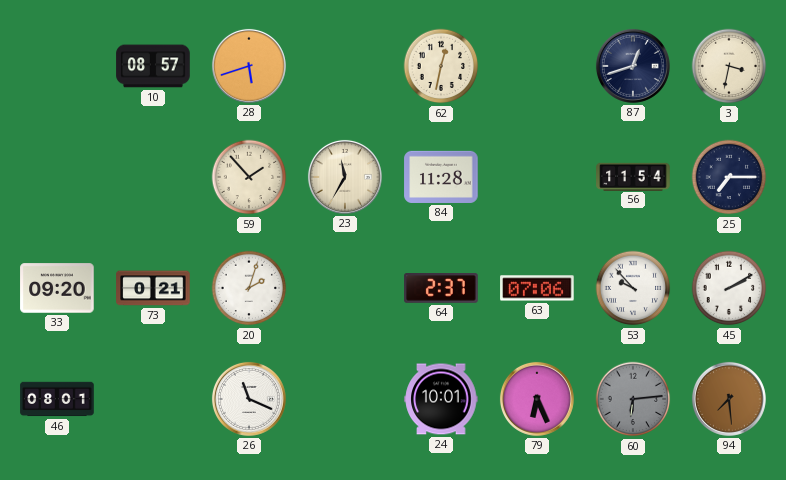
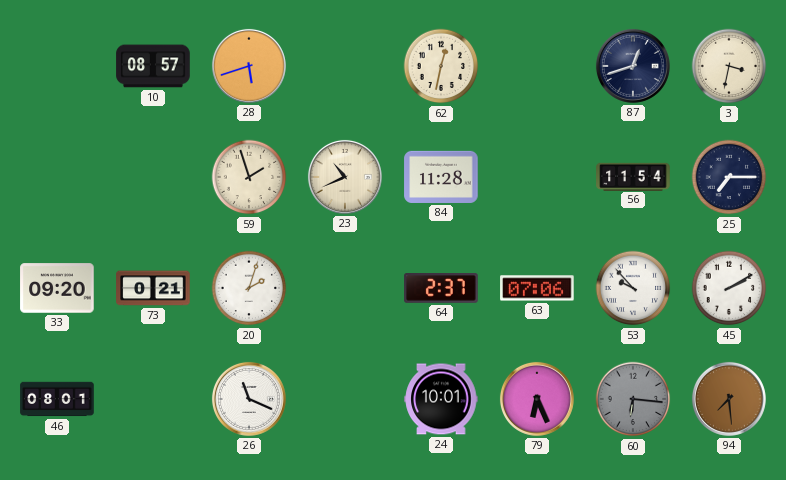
59: 1:53 -> 1:57
23: 11:35 -> 10:41
60: 6:14 -> 6:16
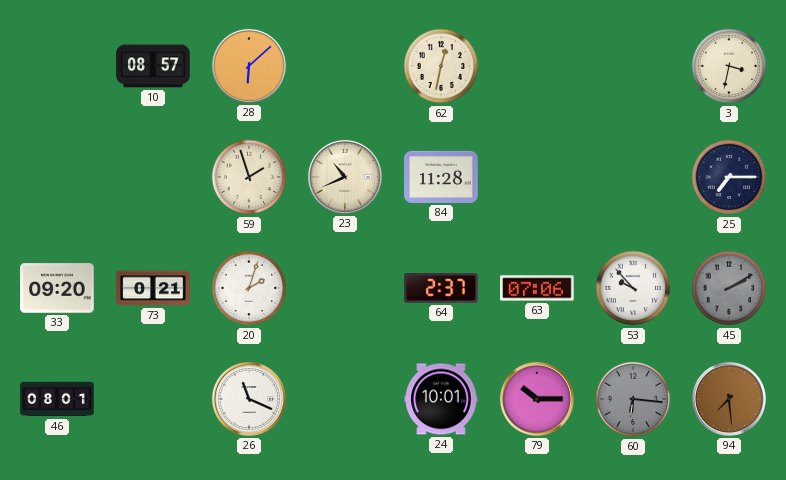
28: 5:42 -> 6:08
87: 12:42 -> none
56: 11:54 -> none
45 dial: white -> grey
79: 6:26 -> 10:15
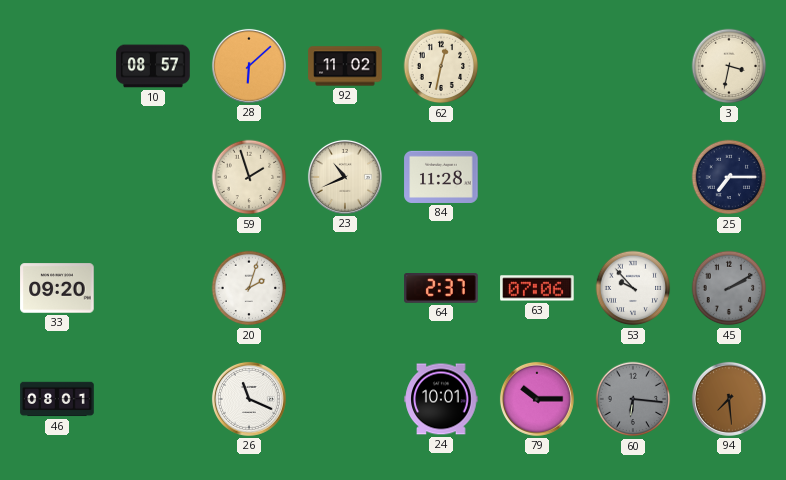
92: none -> 11:02
73: 0:21 -> none
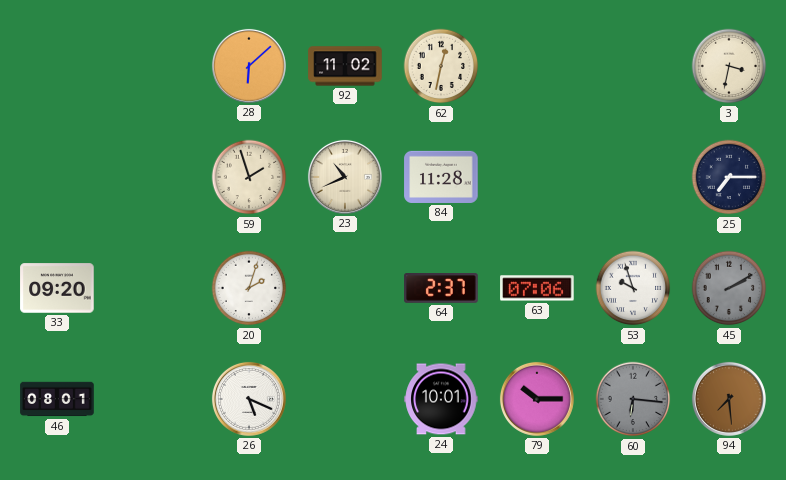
10: 08:57 -> none
53: 9:53 -> 9:57
26: 11:19 -> 5:19
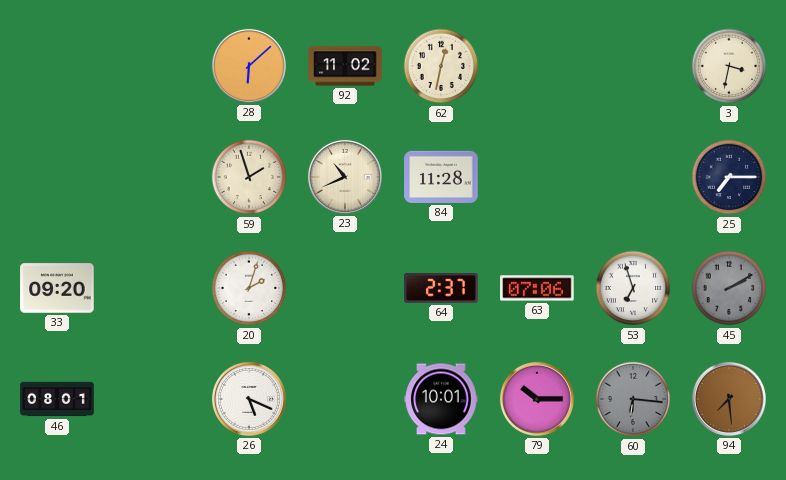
53: 9:57 -> 6:57
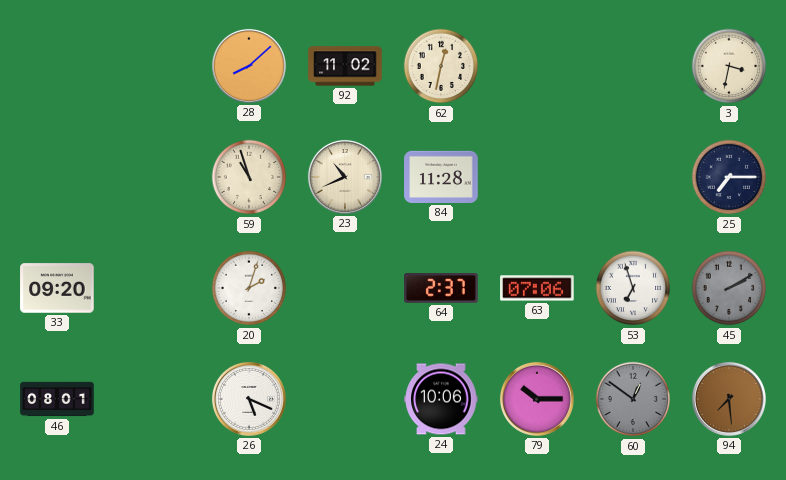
28: 6:08 -> 8:08
59: 1:57 -> 10:57
24: 10:01 -> 10:06
60: 6:16 -> 12:51
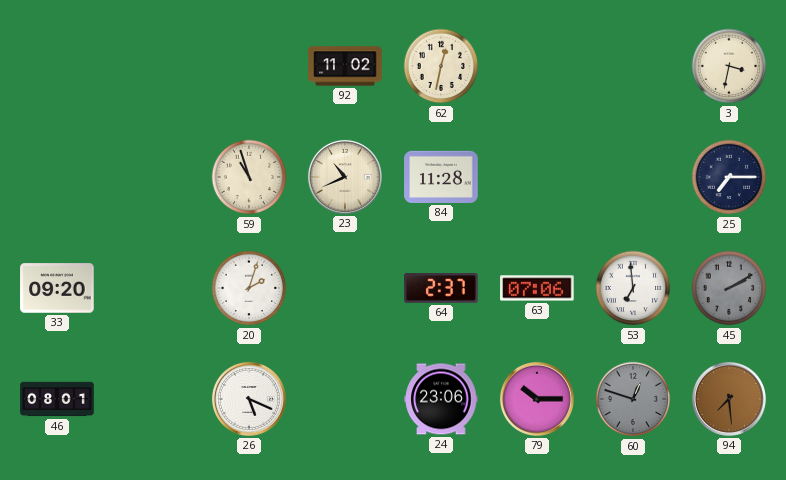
28: 8:08 -> none
53: 6:57 -> 6:59
24: 10:06 -> 23:06
60: 12:51 -> 12:48
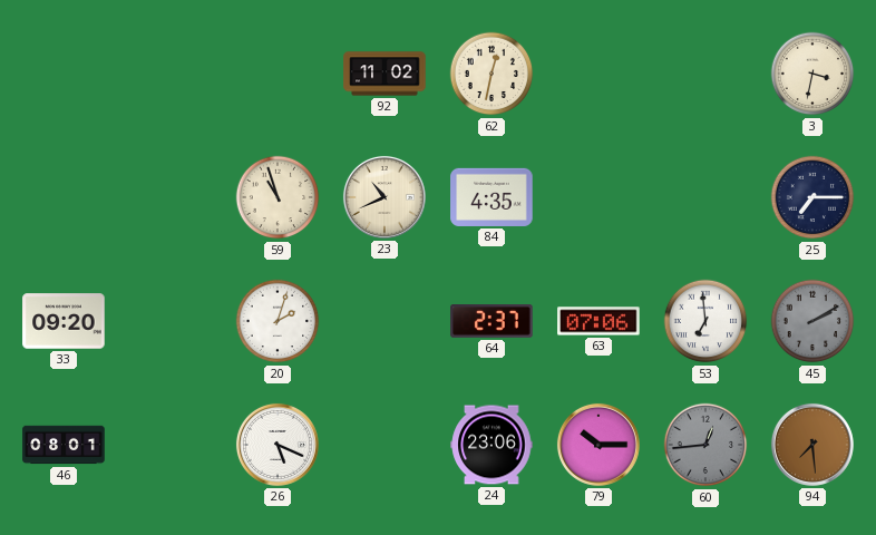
84: 11:28 -> 4:35
60: 12:48 -> 12:44
